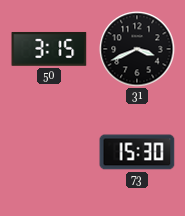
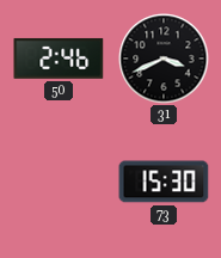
50: 3:15 -> 2:46
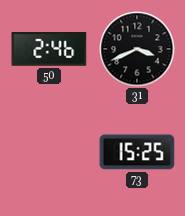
73: 15:30 -> 15:25
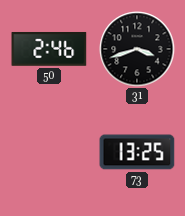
31: 3:41 -> 3:42
73: 15:25 -> 13:25
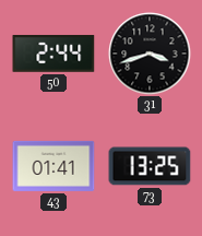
50: 2:46 -> 2:44
43: none -> 01:41
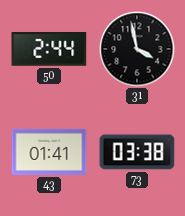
31: 3:42 -> 3:58
73: 13:25 -> 03:38
